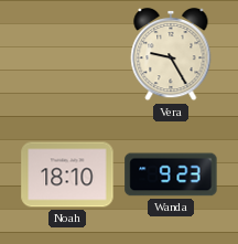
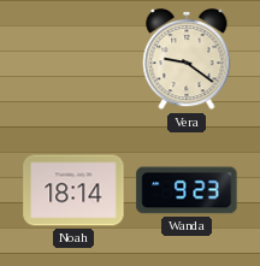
Vera: 9:25 -> 9:21
Noah: 18:10 -> 18:14
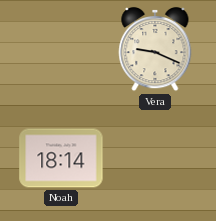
Vera: 9:21 -> 9:19
Wanda: 9:23 -> none
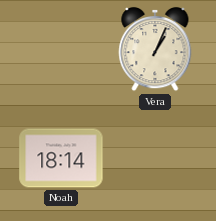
Vera: 9:19 -> 1:04
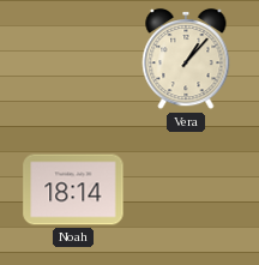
Vera: 1:04 -> 1:07
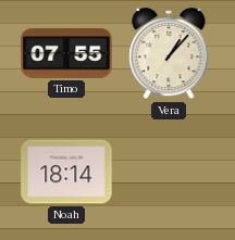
Timo: none -> 07:55
